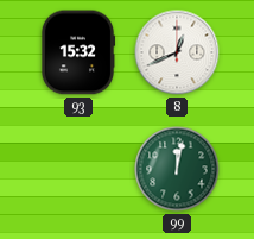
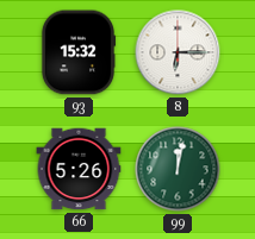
8: 12:41 -> 6:15
66: none -> 5:26
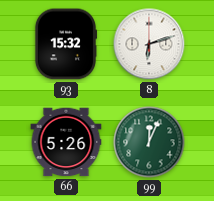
8: 6:15 -> 6:12
99: 12:02 -> 12:04
